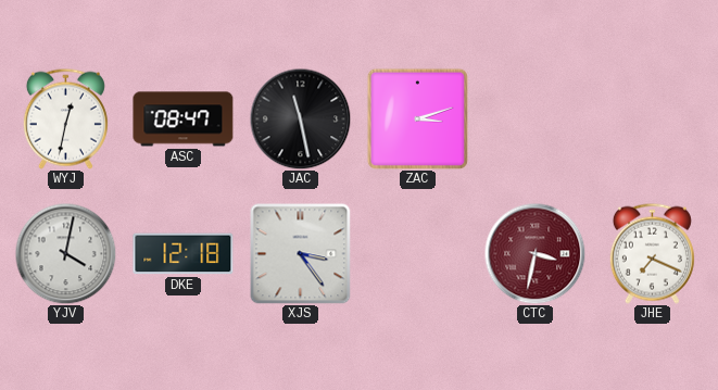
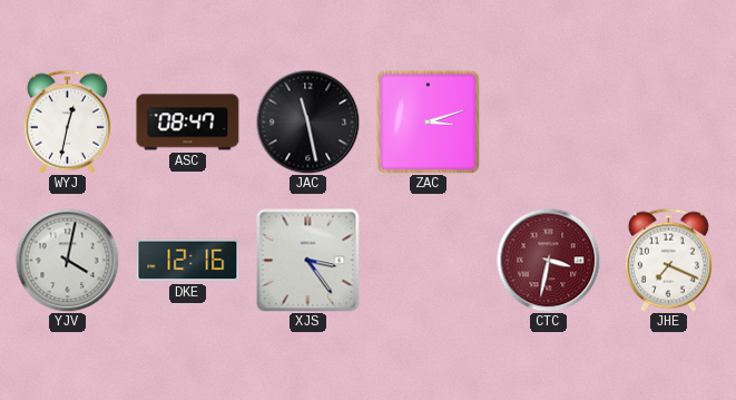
DKE: 12:18 -> 12:16
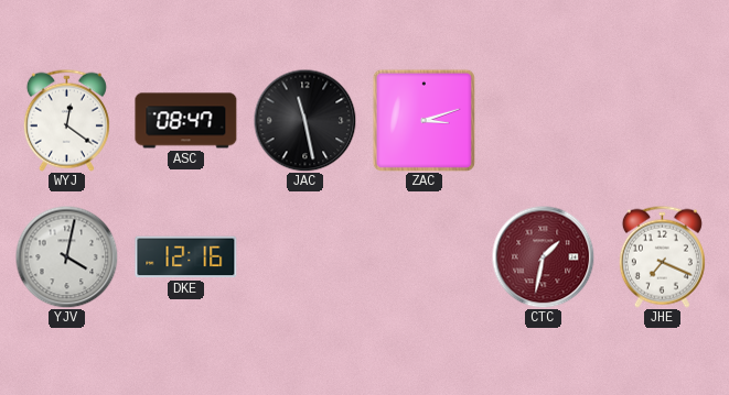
WYJ: 12:32 -> 12:21
XJS: 3:24 -> none
CTC: 3:32 -> 1:32
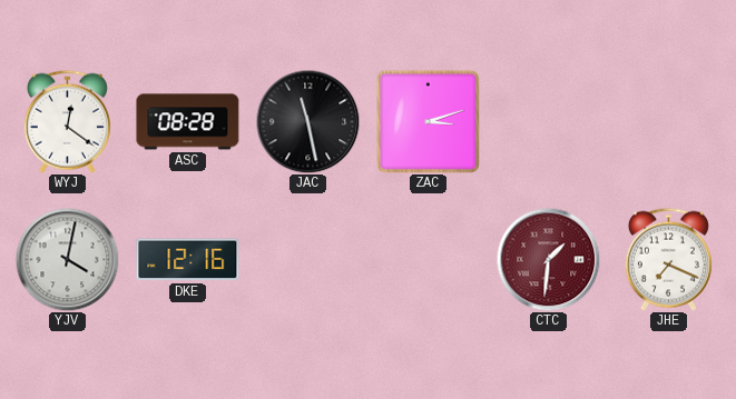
ASC: 08:47 -> 08:28
CTC: 1:32 -> 1:31
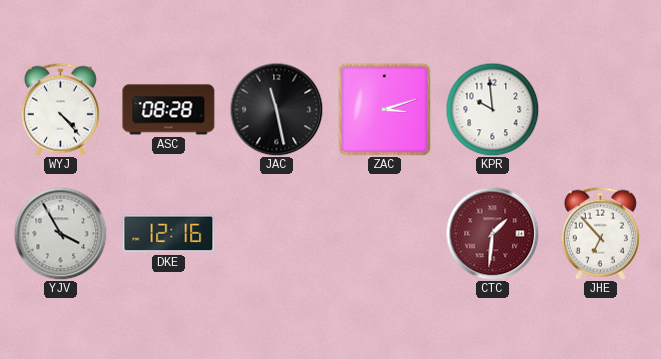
WYJ: 12:21 -> 4:23
KPR: none -> 9:59
YJV: 4:02 -> 3:55
JHE: 7:19 -> 6:53
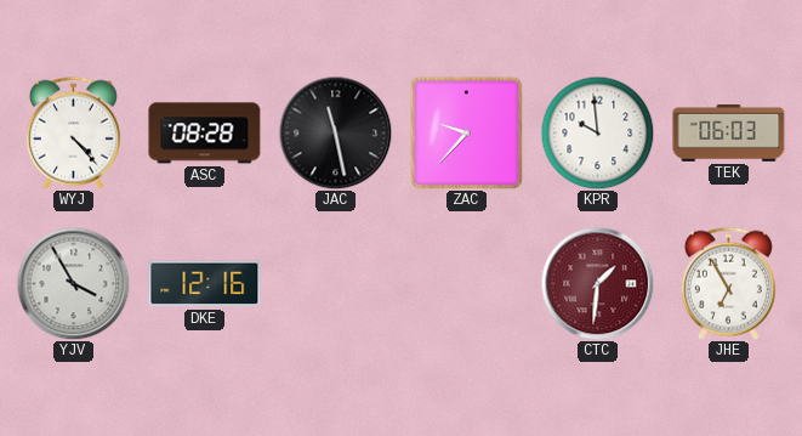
ZAC: 3:12 -> 9:37
TEK: none -> 06:03
JHE: 6:53 -> 6:55
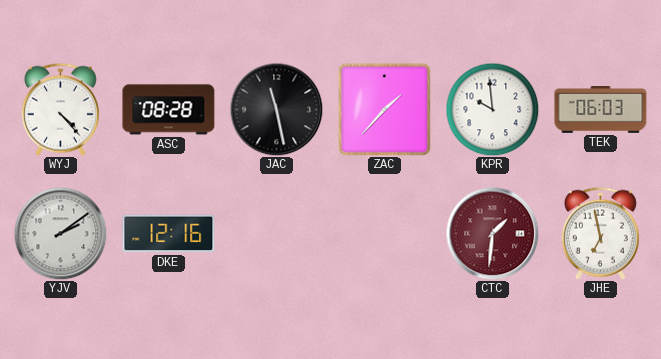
ZAC: 9:37 -> 1:37
YJV: 3:55 -> 2:09
JHE: 6:55 -> 6:58
